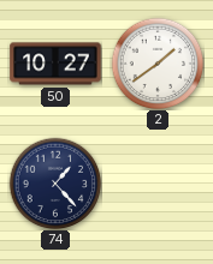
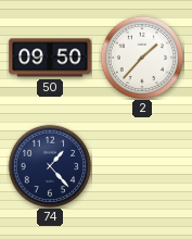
50: 10:27 -> 09:50
2: 1:39 -> 1:37
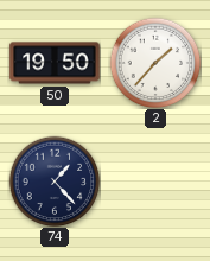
50: 09:50 -> 19:50
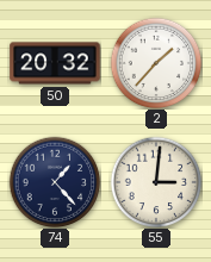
50: 19:50 -> 20:32
55: none -> 3:01
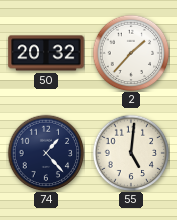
55: 3:01 -> 5:01
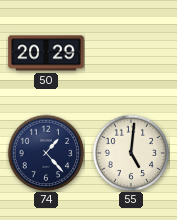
50: 20:32 -> 20:29
2: 1:37 -> none
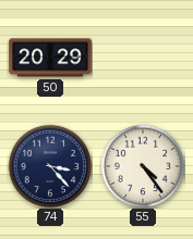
74: 1:23 -> 3:23
55: 5:01 -> 4:24
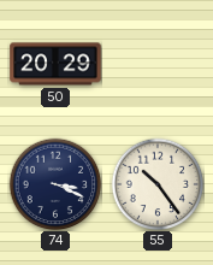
74: 3:23 -> 3:19
55: 4:24 -> 10:24
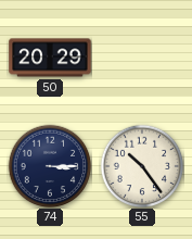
74: 3:19 -> 3:15
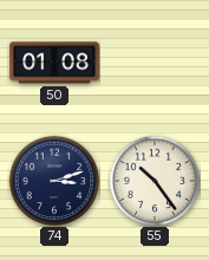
50: 20:29 -> 01:08
74: 3:15 -> 3:12
